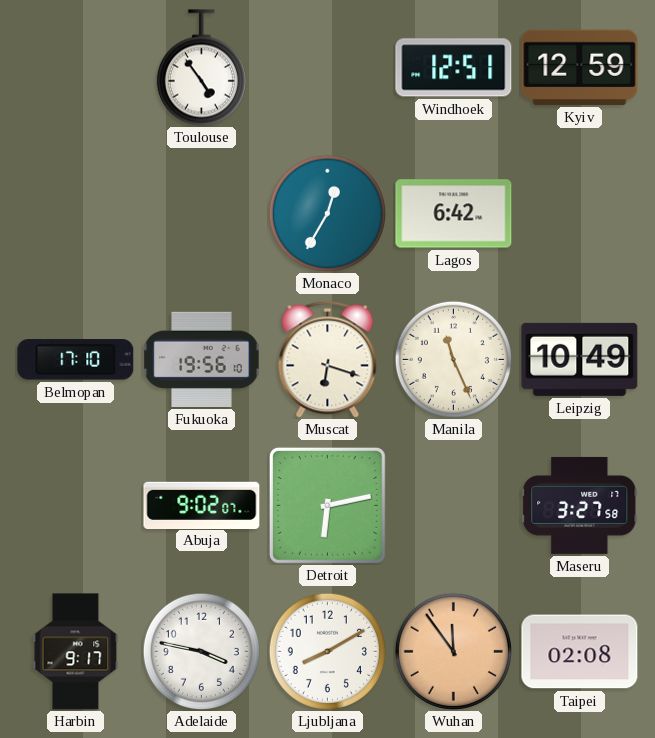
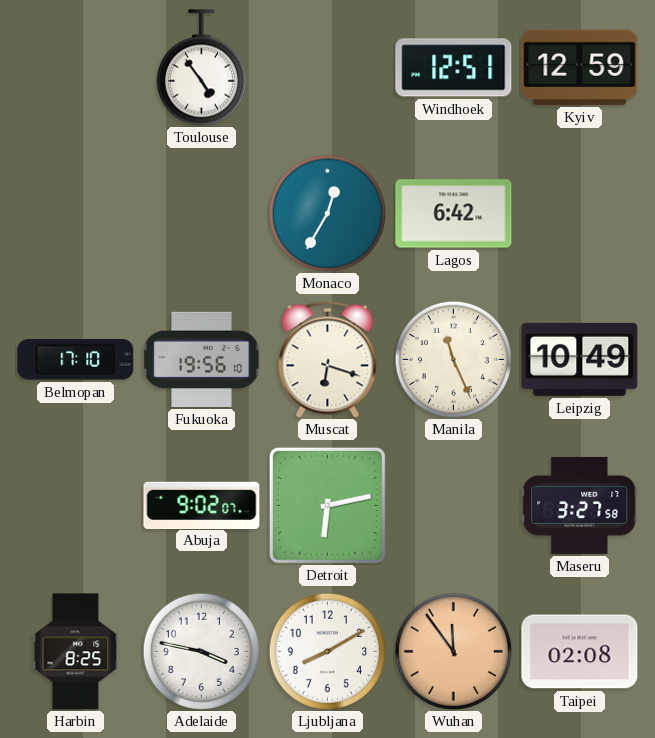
Harbin: 9:17 -> 8:25
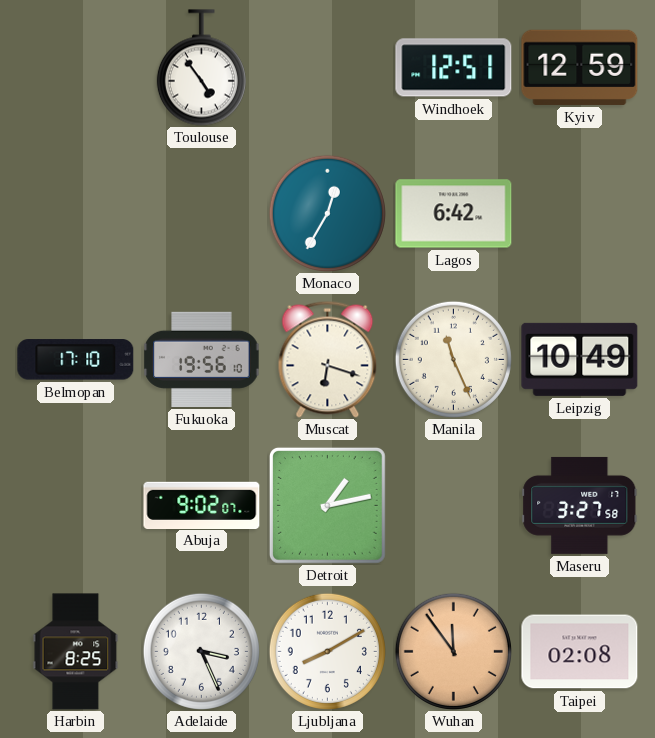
Detroit: 6:13 -> 1:13
Adelaide: 3:47 -> 3:26
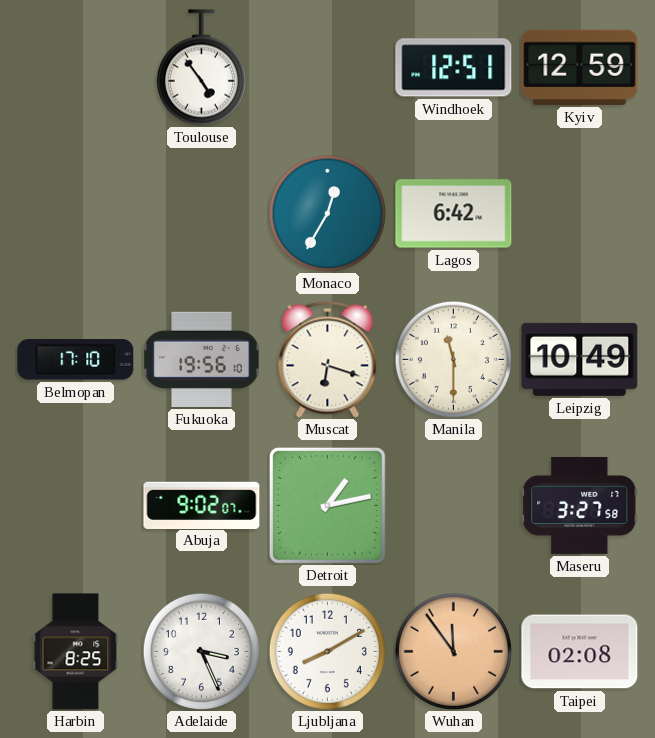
Manila: 11:26 -> 11:30
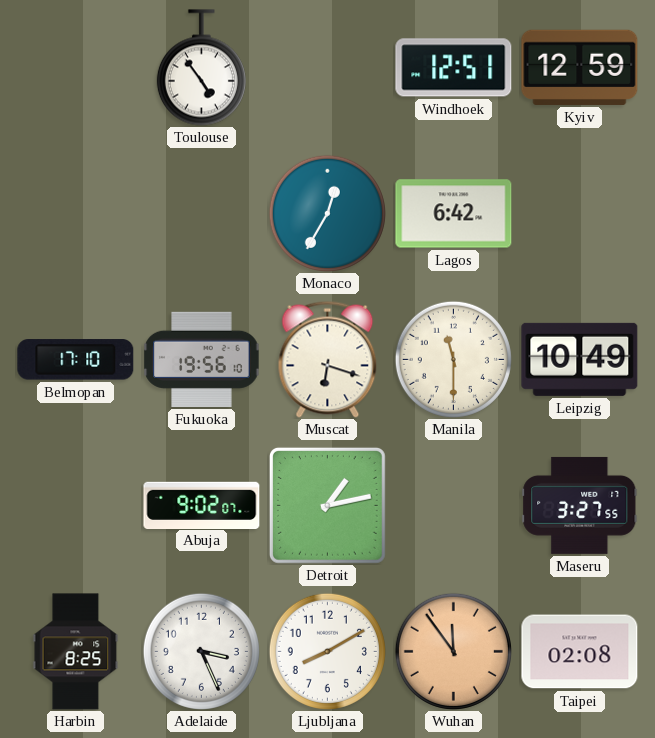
Maseru: 3:27:58 -> 3:27:55
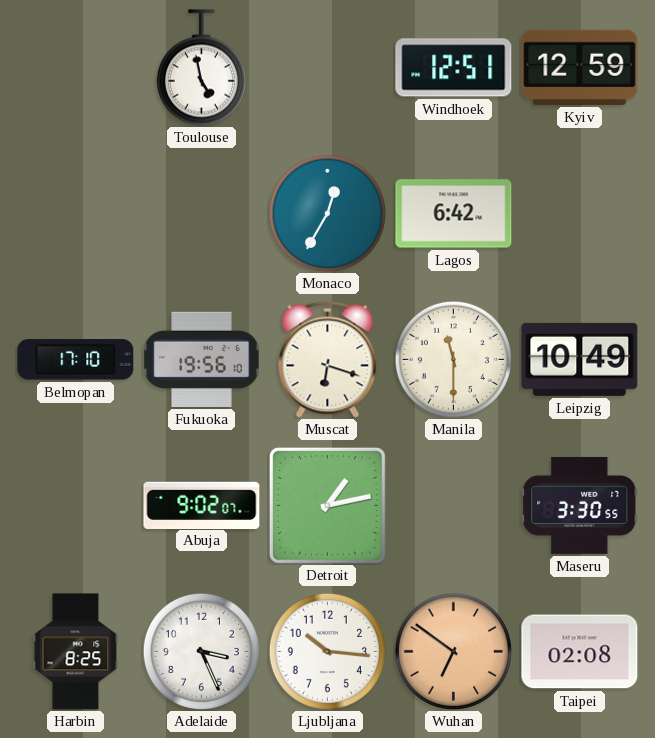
Toulouse: 4:54 -> 4:58
Maseru: 3:27 -> 3:30
Ljubljana: 8:10 -> 10:16
Wuhan: 11:54 -> 6:51
